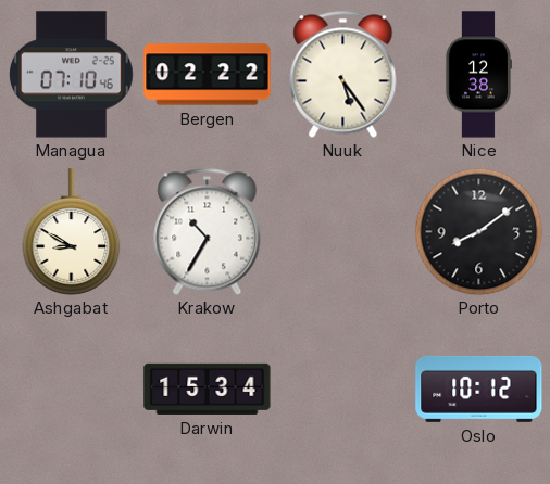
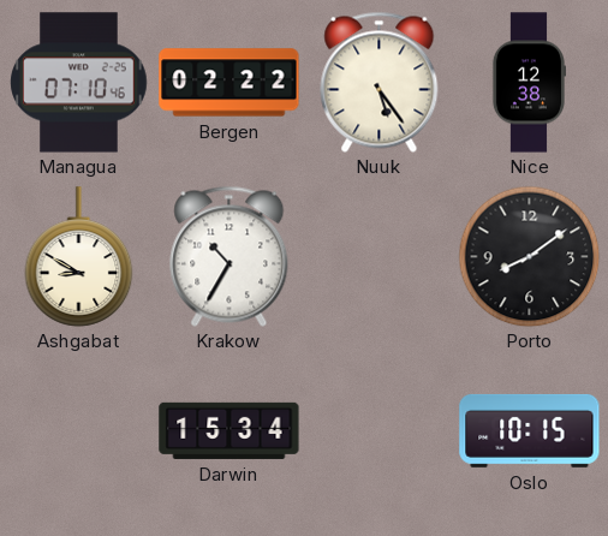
Oslo: 10:12 -> 10:15
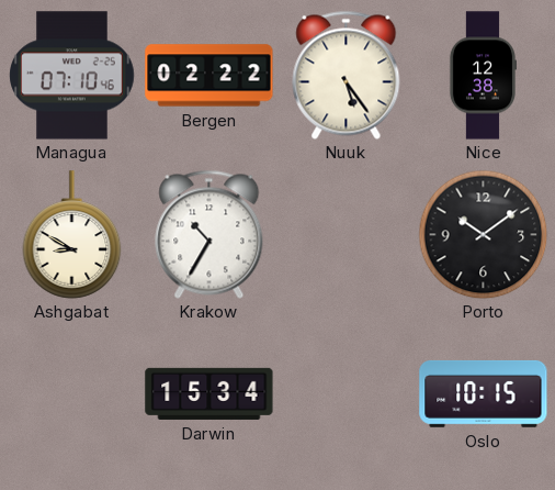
Porto: 8:09 -> 10:09
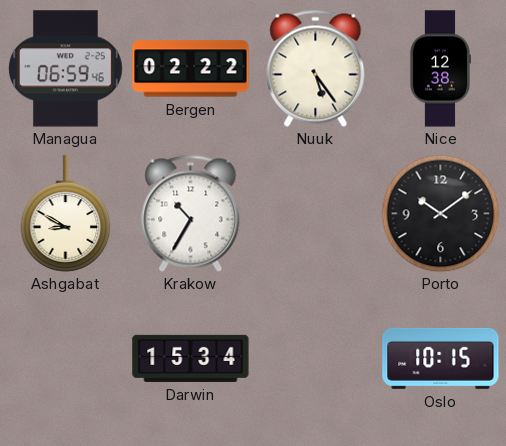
Managua: 07:10 -> 06:59
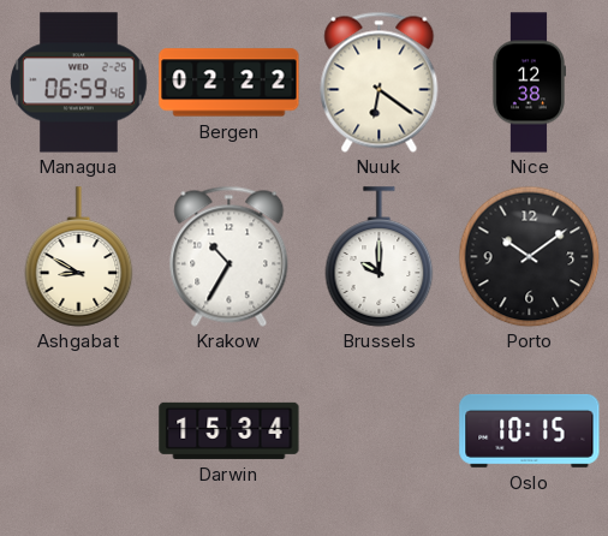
Nuuk: 5:24 -> 6:21
Brussels: none -> 10:00
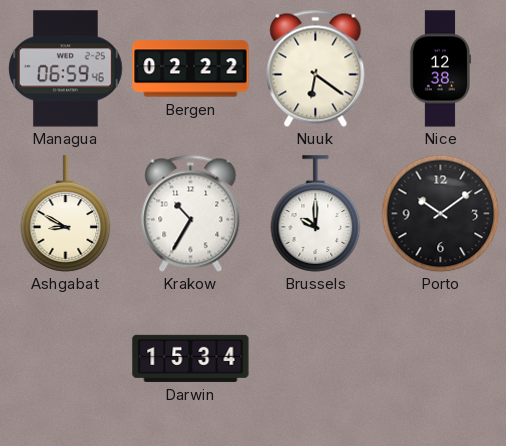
Oslo: 10:15 -> none
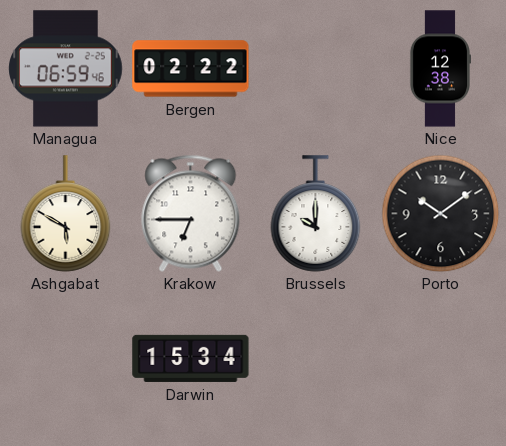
Nuuk: 6:21 -> none
Ashgabat: 8:50 -> 5:50
Krakow: 10:35 -> 6:45
